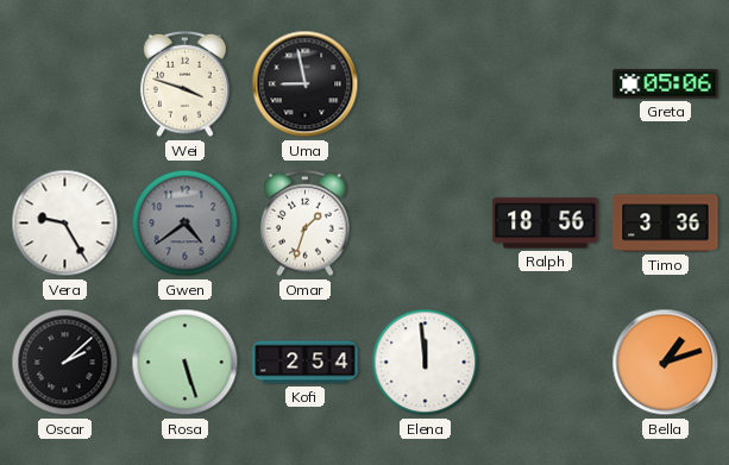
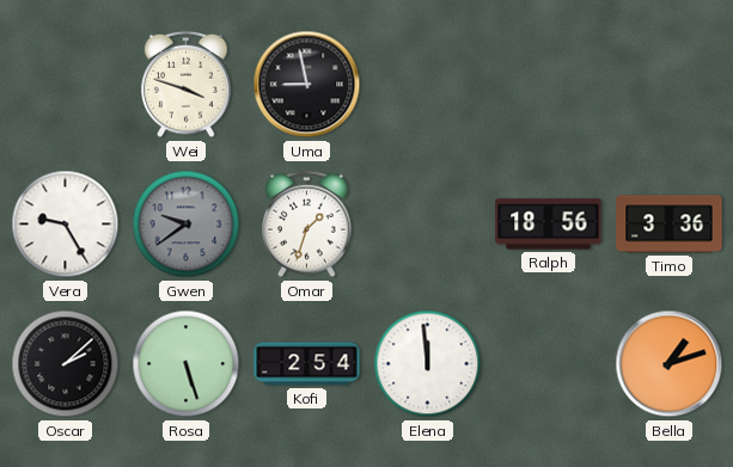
Greta: 05:06 -> none
Gwen: 4:39 -> 9:39
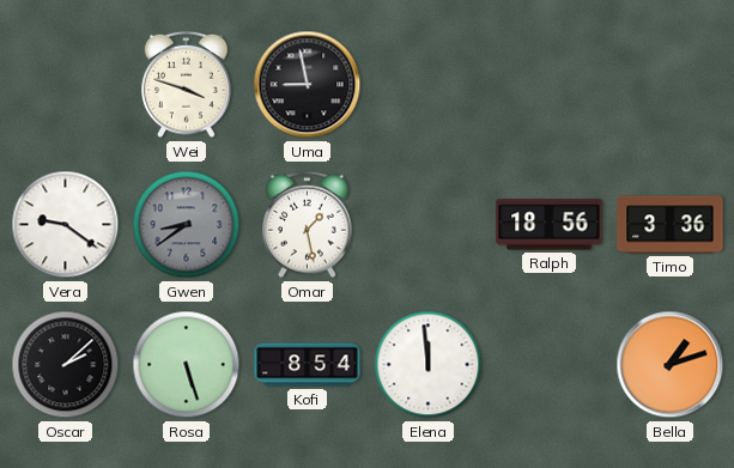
Vera: 9:25 -> 9:21
Gwen: 9:39 -> 8:39
Omar: 1:33 -> 1:28
Kofi: 2:54 -> 8:54
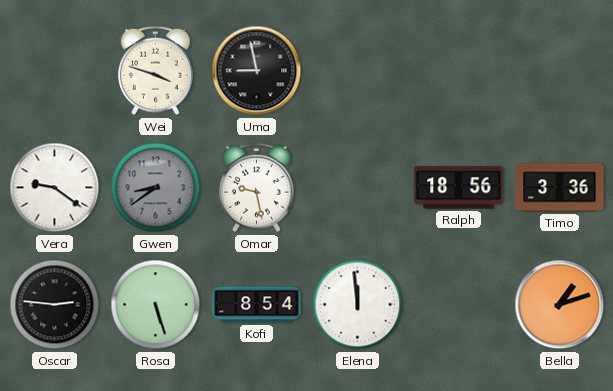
Omar: 1:28 -> 9:28
Oscar: 2:08 -> 2:46
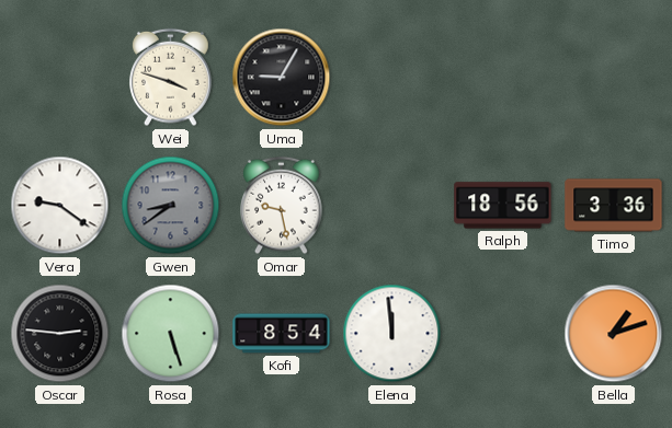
Uma: 8:58 -> 9:05
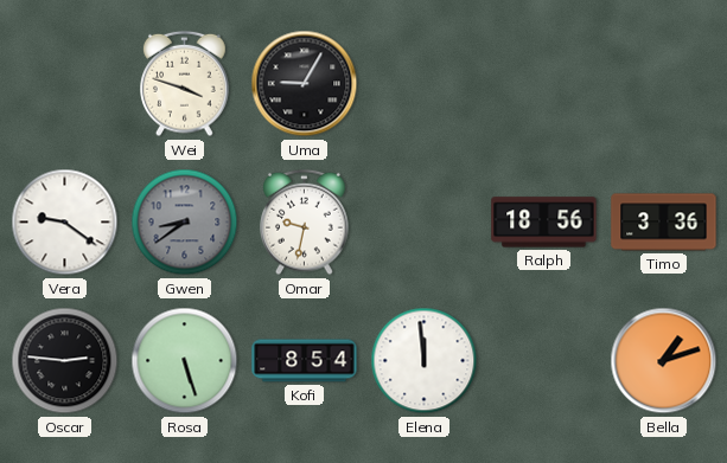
Omar: 9:28 -> 9:32
